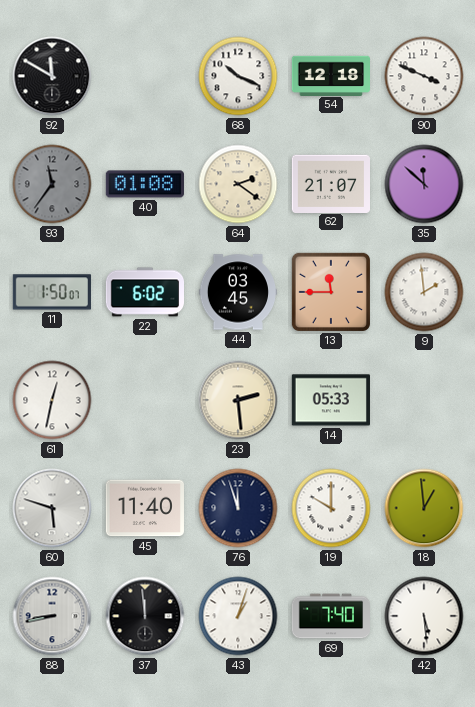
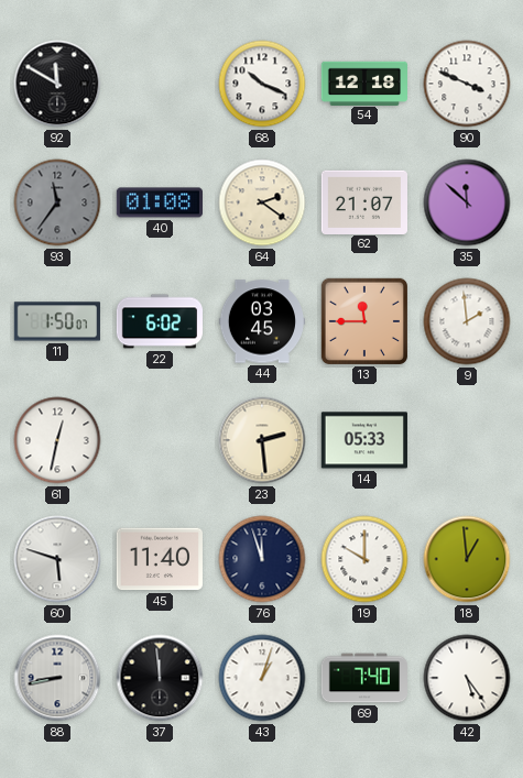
42: 5:29 -> 5:24
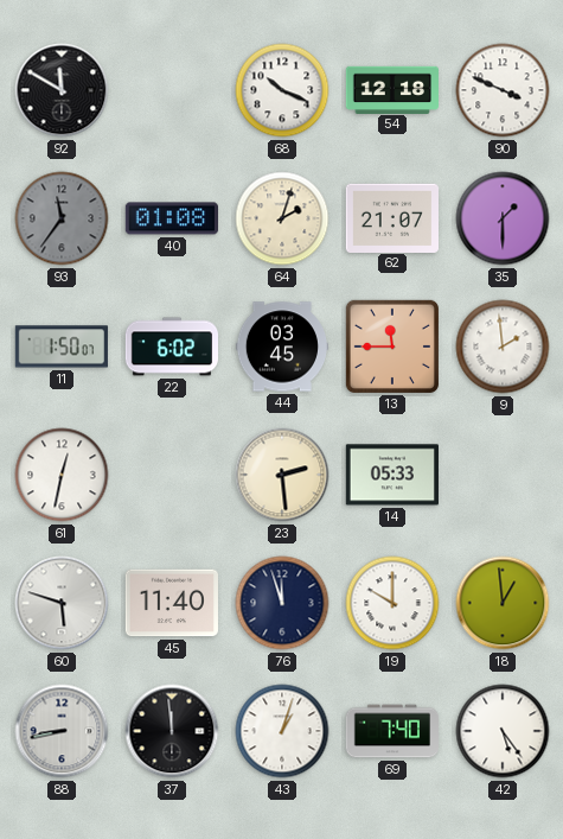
64: 2:21 -> 2:03
35: 11:52 -> 1:30
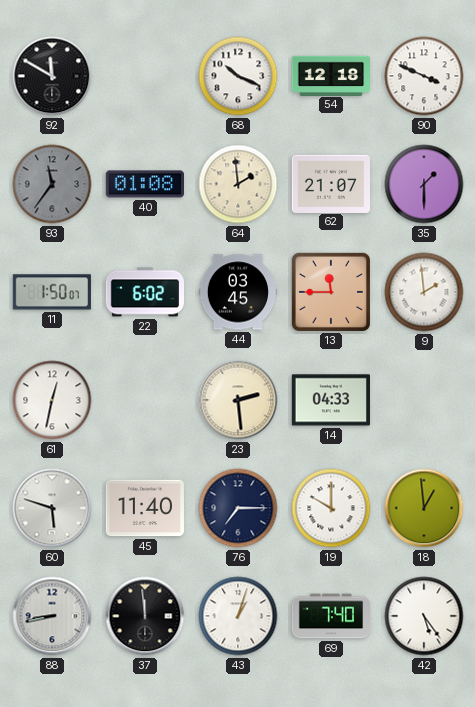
64: 2:03 -> 1:59
14: 05:33 -> 04:33
76: 11:57 -> 7:15
